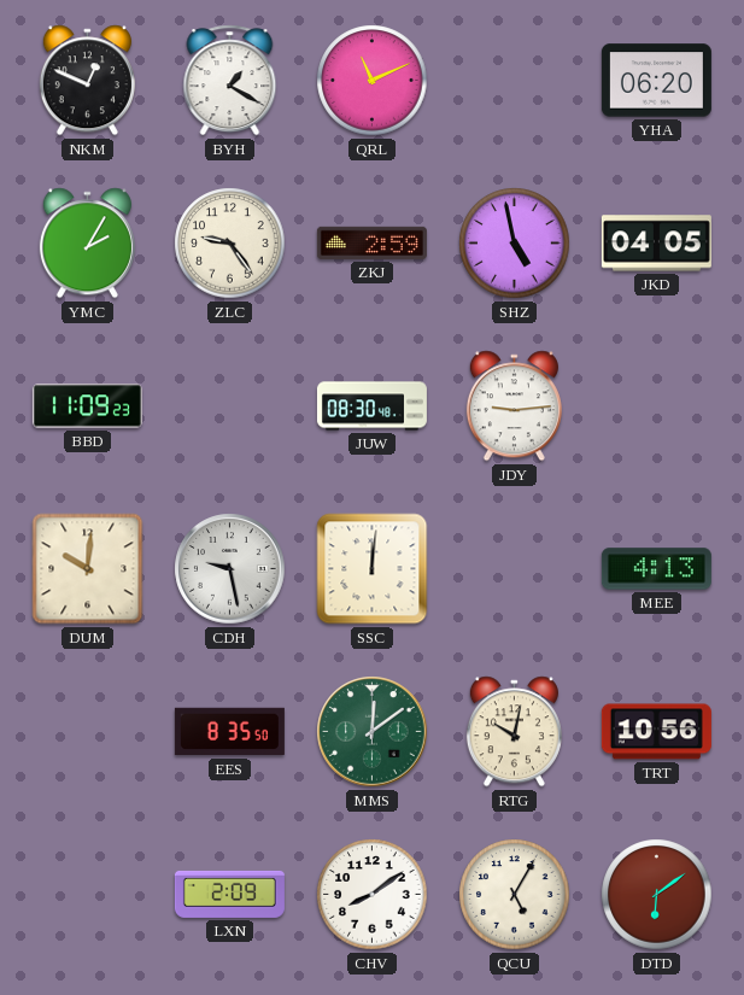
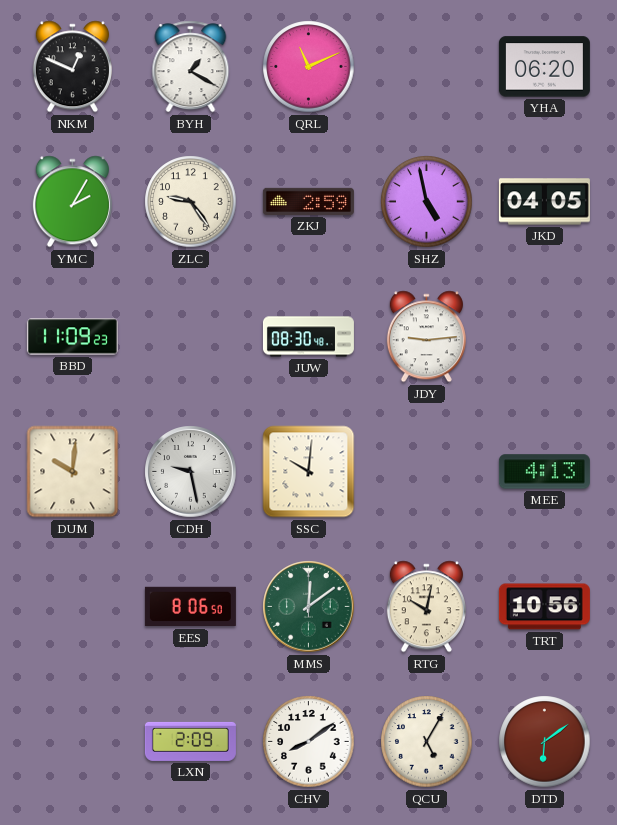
SSC: 12:01 -> 10:01
EES: 8:35 -> 8:06
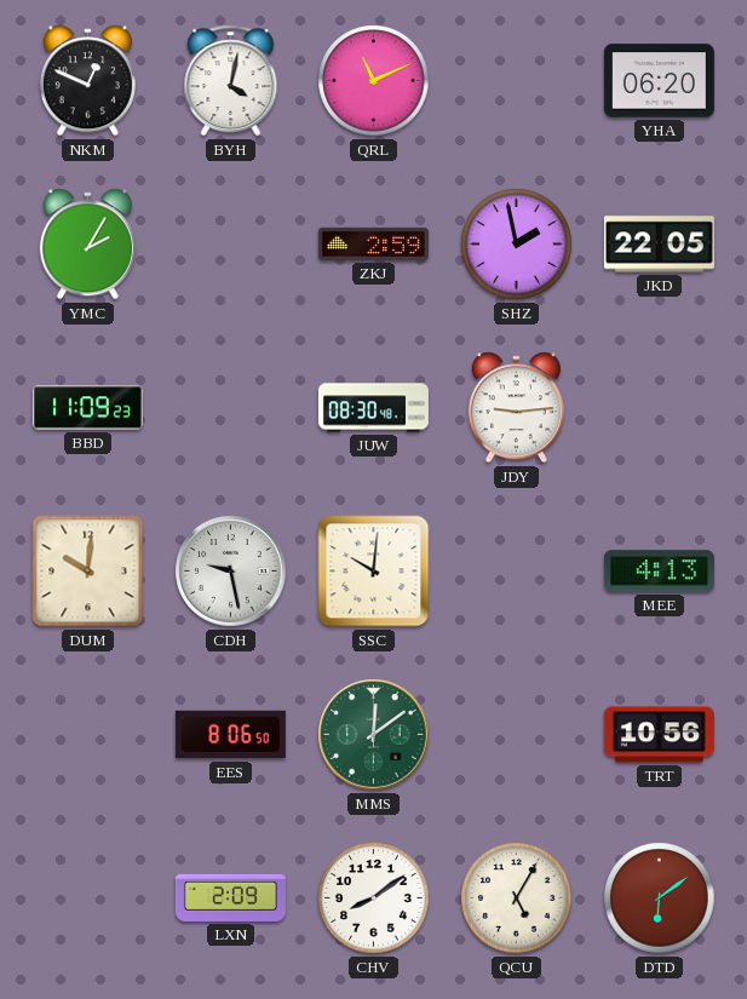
BYH: 1:20 -> 4:02
ZLC: 9:24 -> none
SHZ: 4:58 -> 1:58
JKD: 04:05 -> 22:05
RTG: 10:02 -> none
